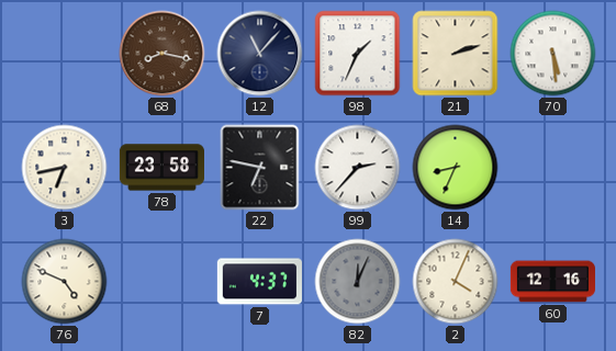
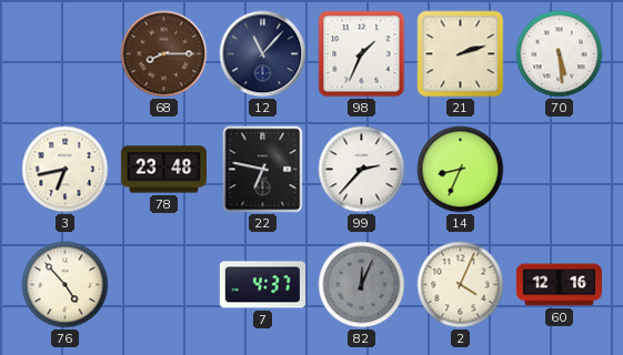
68: 8:17 -> 8:15
78: 23:58 -> 23:48
76: 4:49 -> 4:53
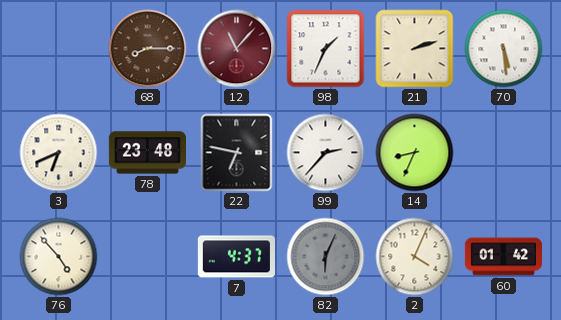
12 dial: navy -> burgundy
3: 6:43 -> 6:41
82: 12:04 -> 6:04
60: 12:16 -> 01:42
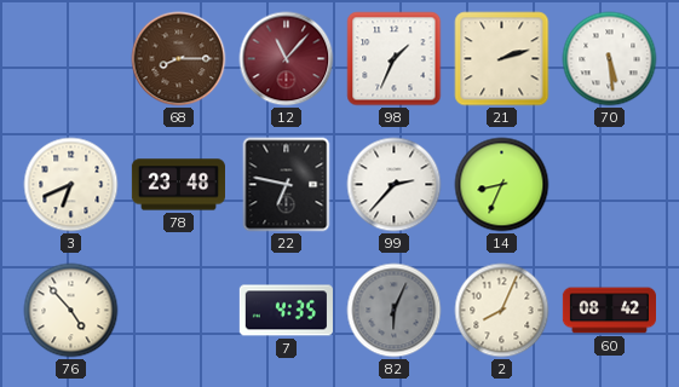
7: 4:37 -> 4:35
2: 4:04 -> 8:04
60: 01:42 -> 08:42
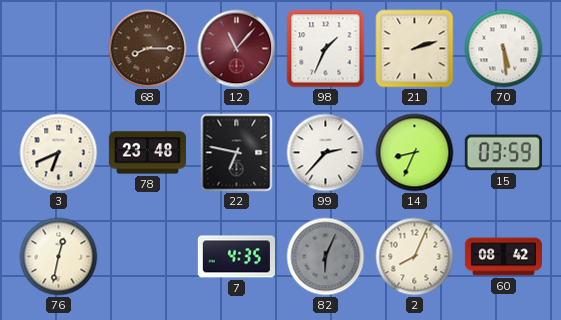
15: none -> 03:59
76: 4:53 -> 12:32
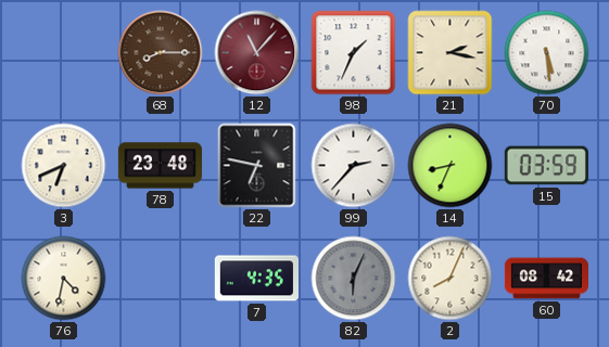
21: 2:12 -> 2:17
76: 12:32 -> 4:32
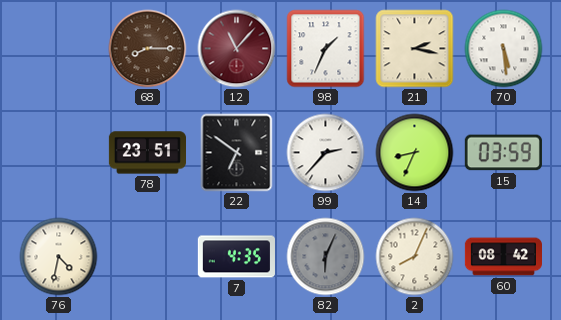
3: 6:41 -> none
78: 23:48 -> 23:51
22: 6:47 -> 6:51
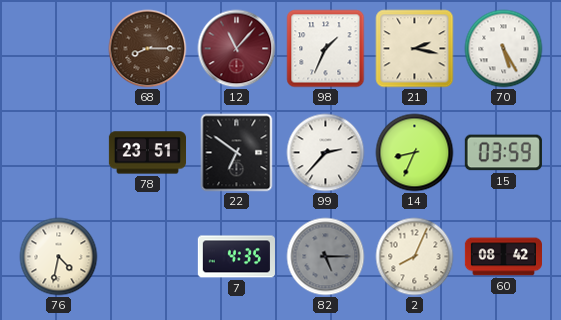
70: 5:29 -> 5:25
82: 6:04 -> 5:15
